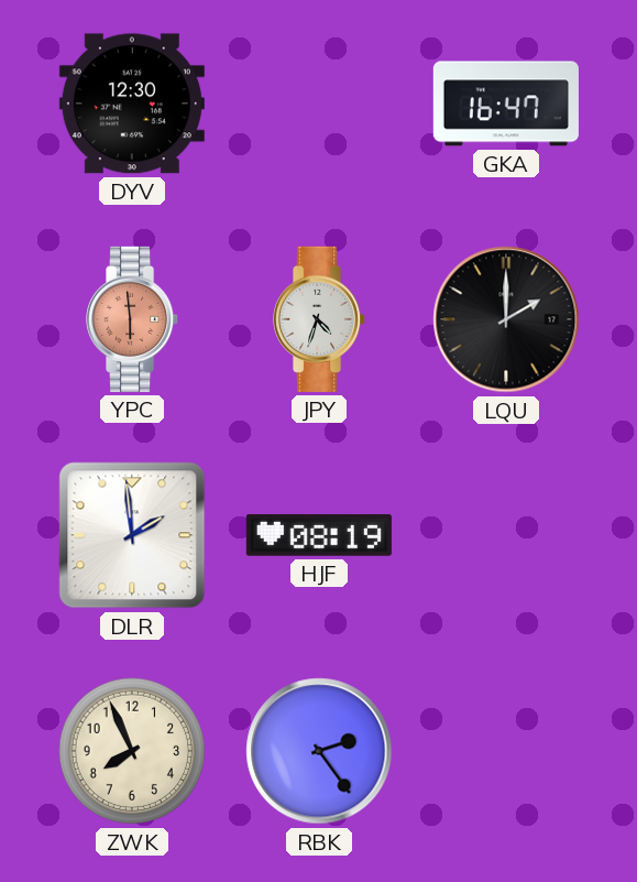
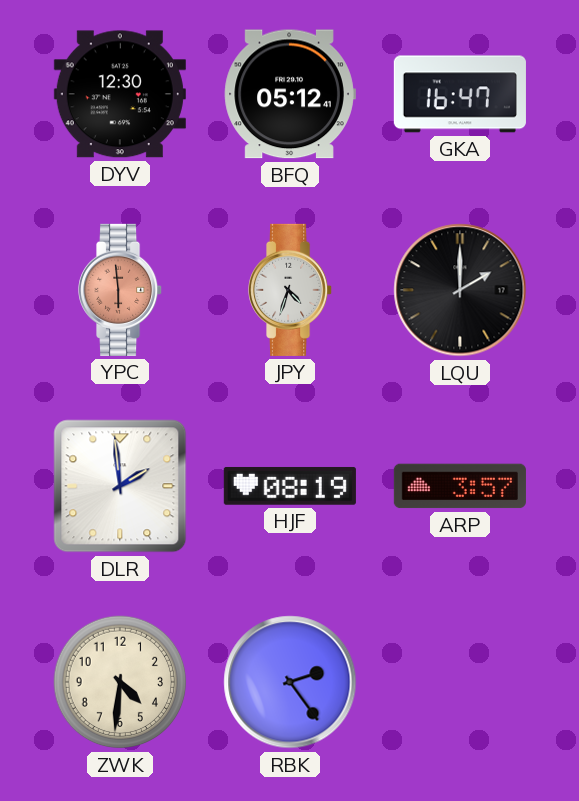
BFQ: none -> 05:12
ARP: none -> 3:57
ZWK: 7:56 -> 4:31
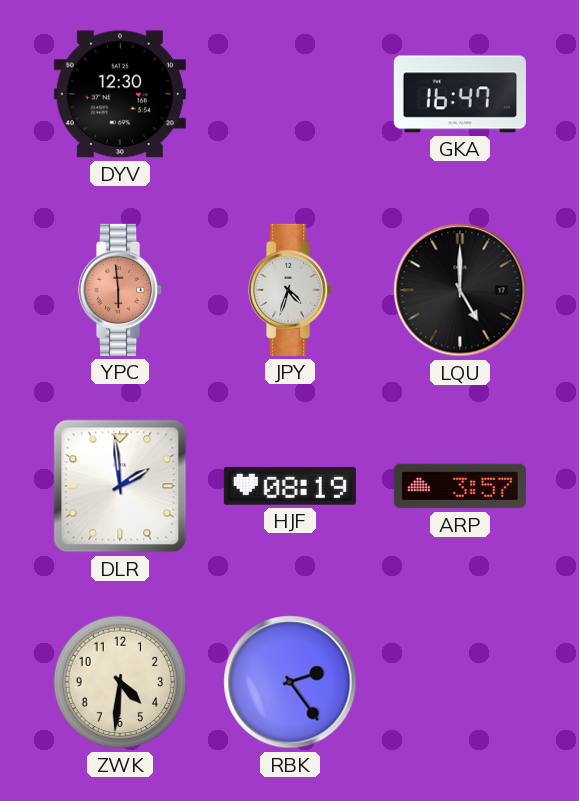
BFQ: 05:12 -> none
LQU: 2:00 -> 5:00
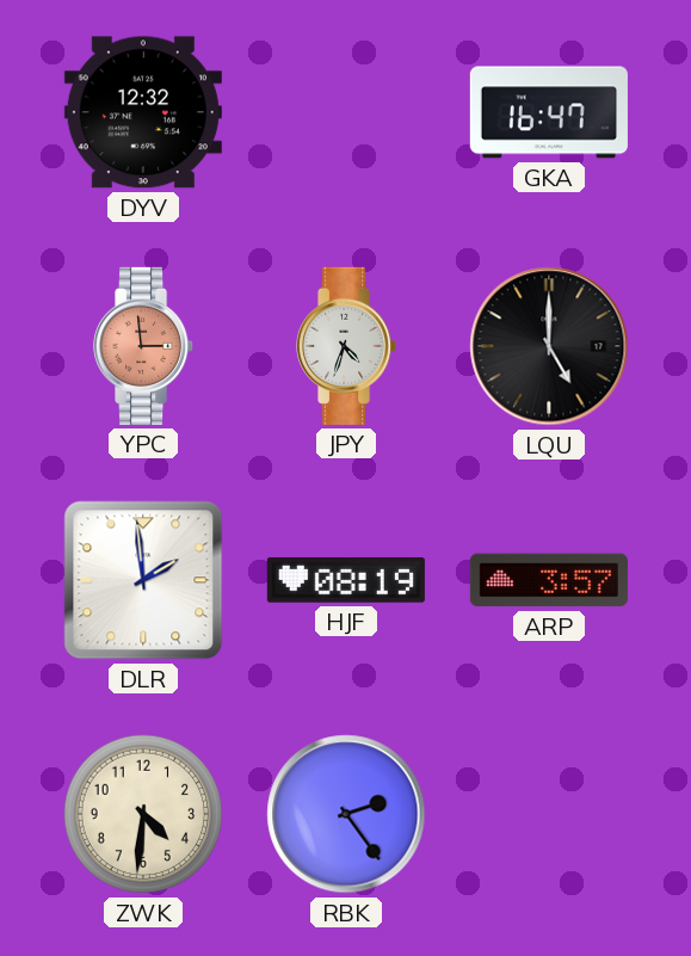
DYV: 12:30 -> 12:32
YPC: 5:59 -> 2:59
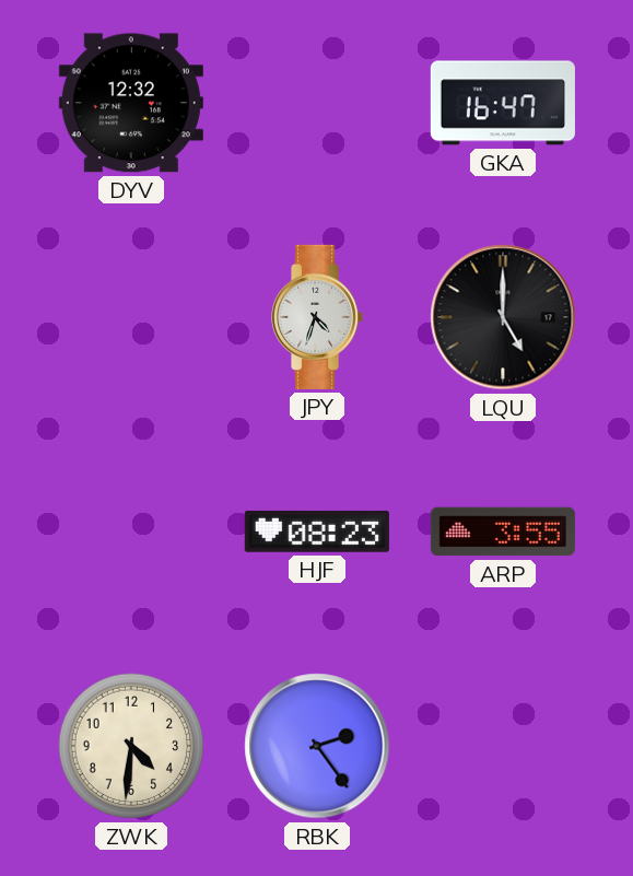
YPC: 2:59 -> none
DLR: 1:59 -> none
HJF: 08:19 -> 08:23
ARP: 3:57 -> 3:55
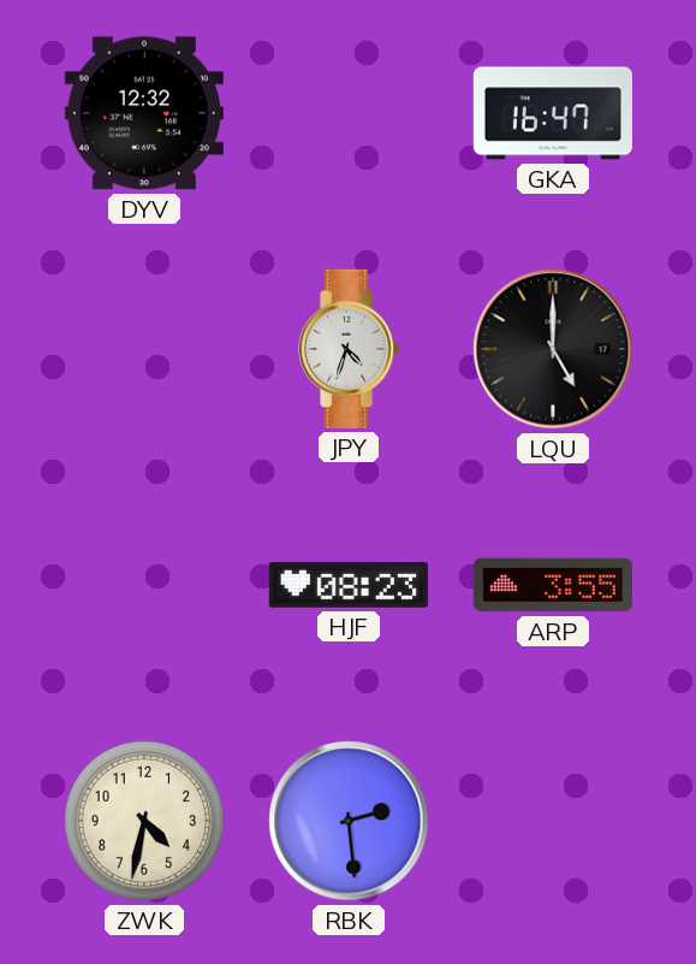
ZWK: 4:31 -> 4:32
RBK: 2:24 -> 2:29
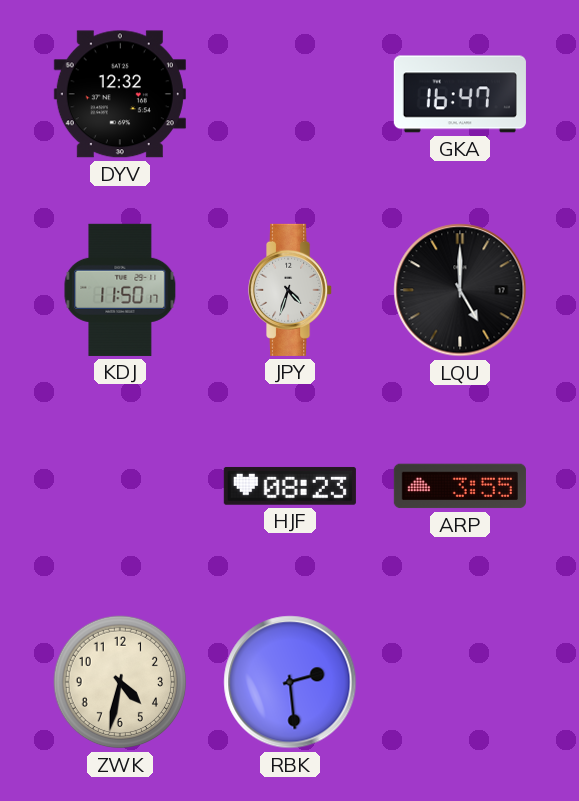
KDJ: none -> 11:50
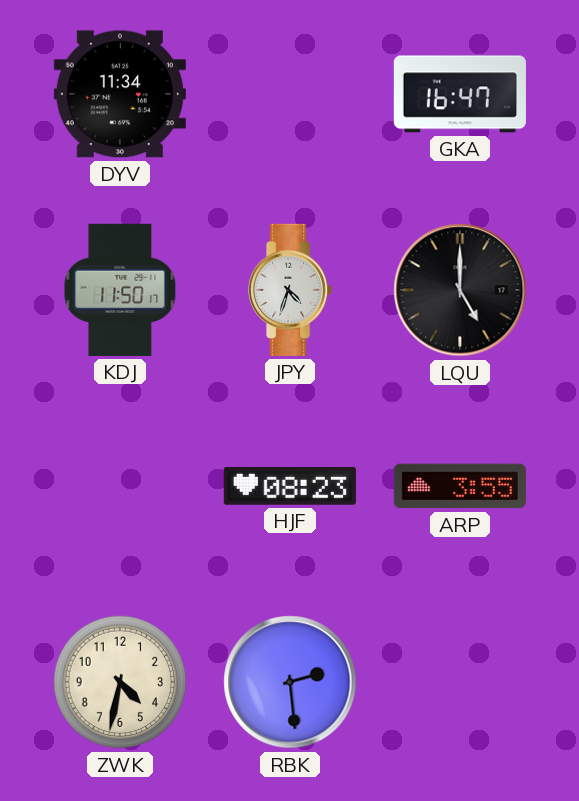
DYV: 12:32 -> 11:34
